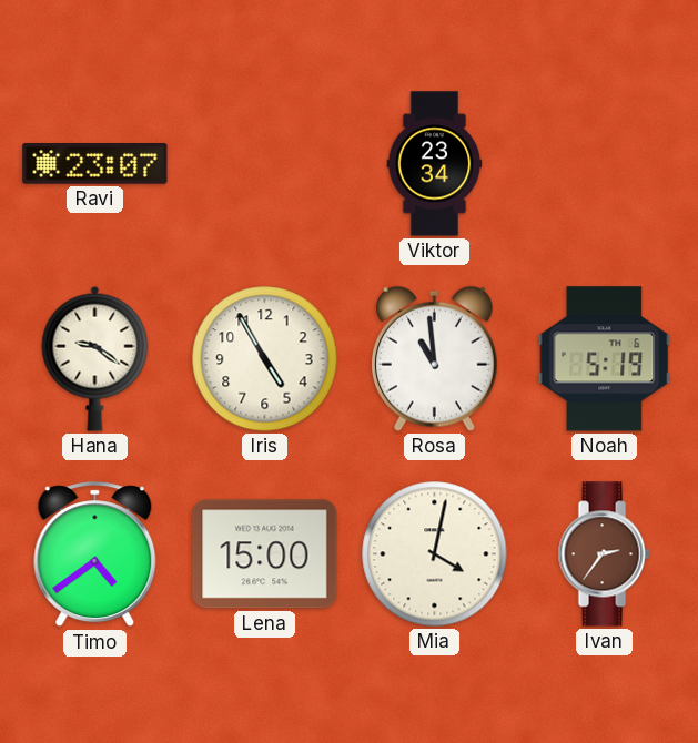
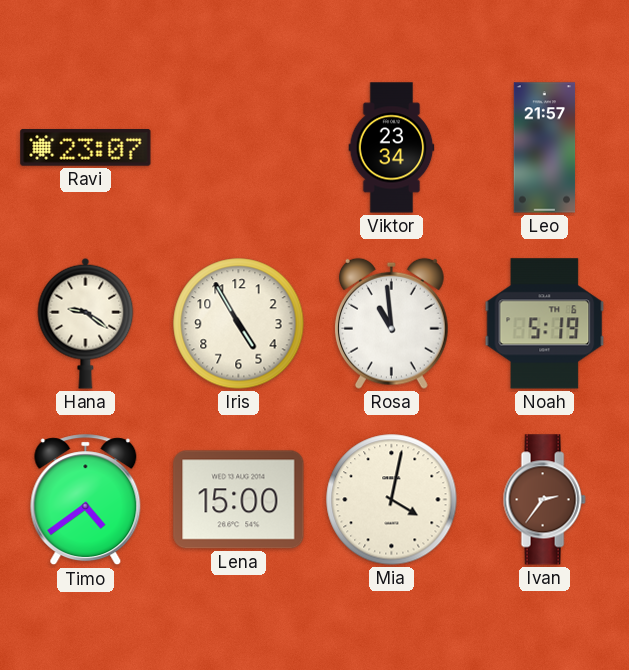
Leo: none -> 21:57
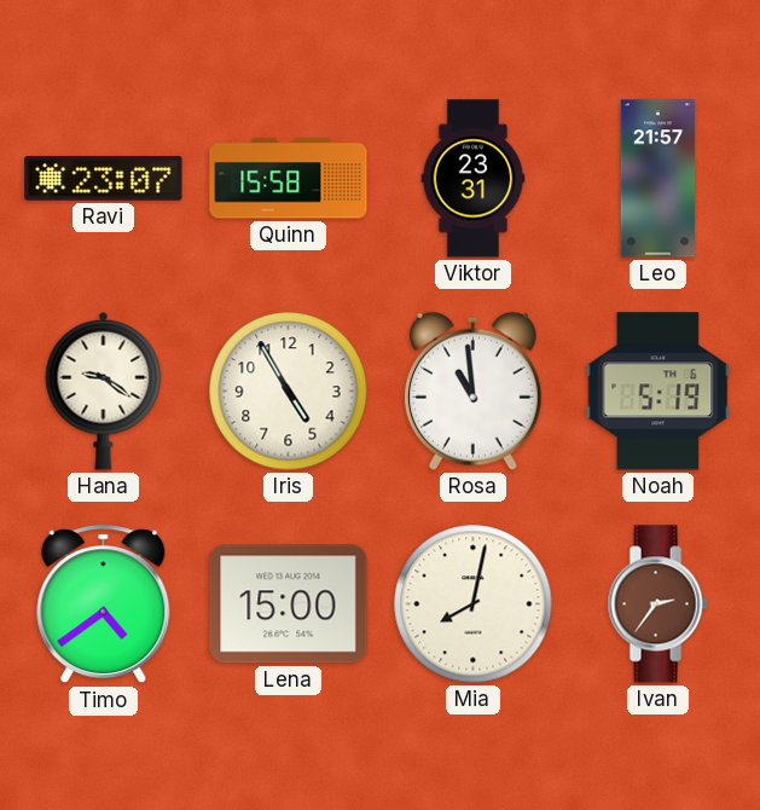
Quinn: none -> 15:58
Viktor: 23:34 -> 23:31
Mia: 4:02 -> 8:02
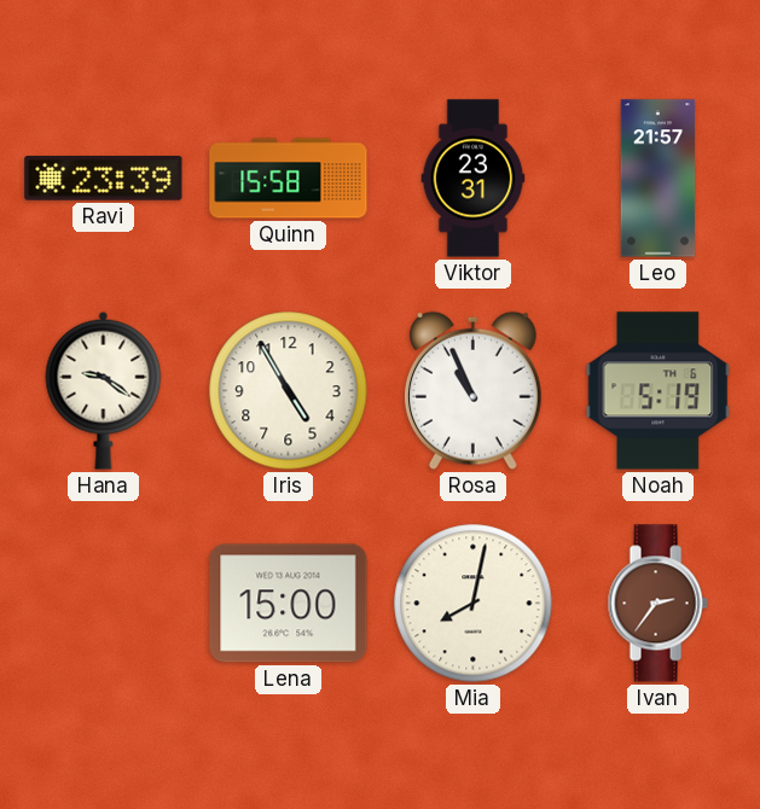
Ravi: 23:07 -> 23:39
Rosa: 10:59 -> 10:56
Timo: 4:39 -> none
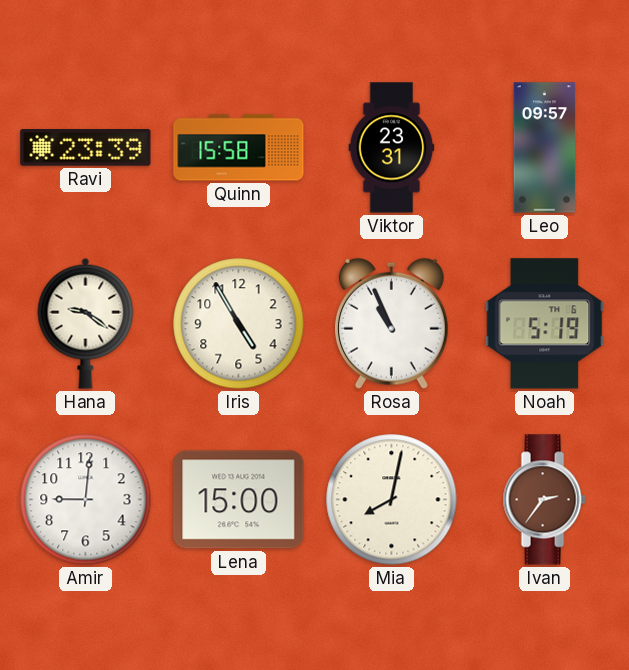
Leo: 21:57 -> 09:57
Amir: none -> 9:01
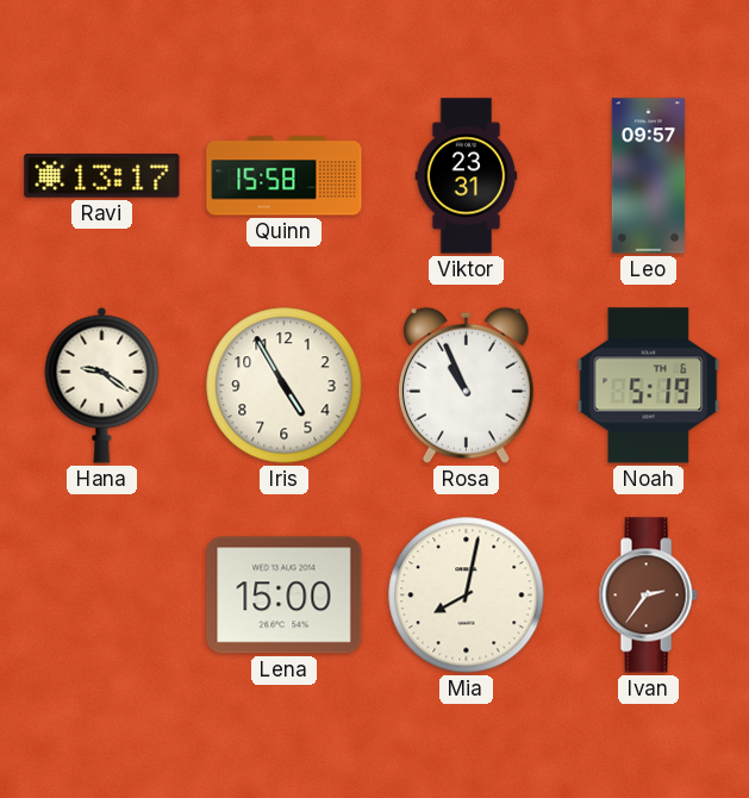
Ravi: 23:39 -> 13:17
Amir: 9:01 -> none
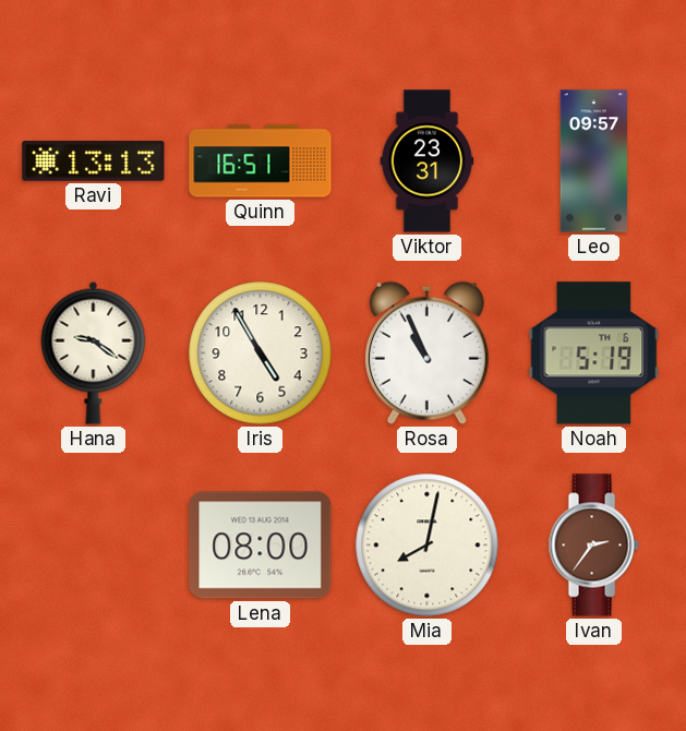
Ravi: 13:17 -> 13:13
Quinn: 15:58 -> 16:51
Lena: 15:00 -> 08:00
